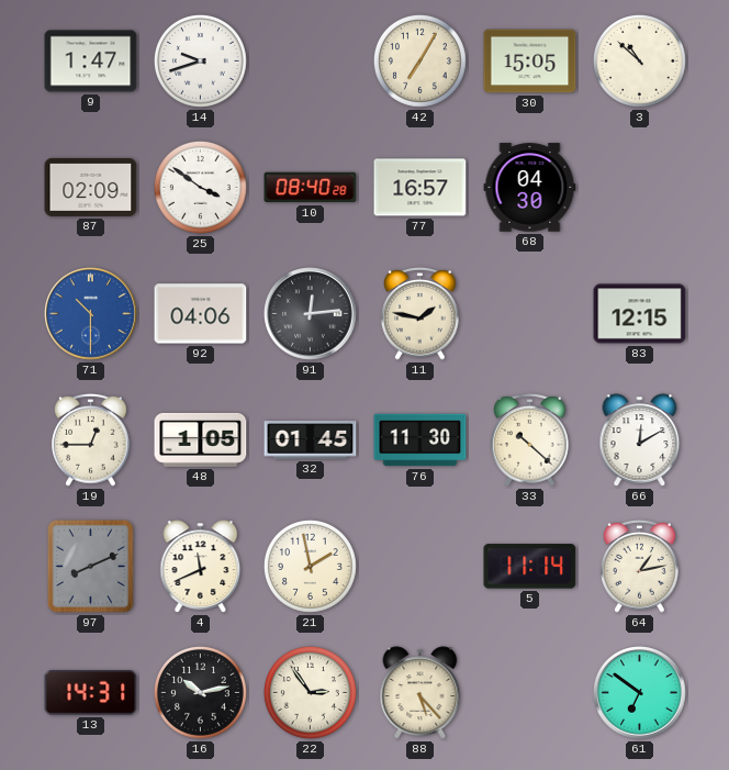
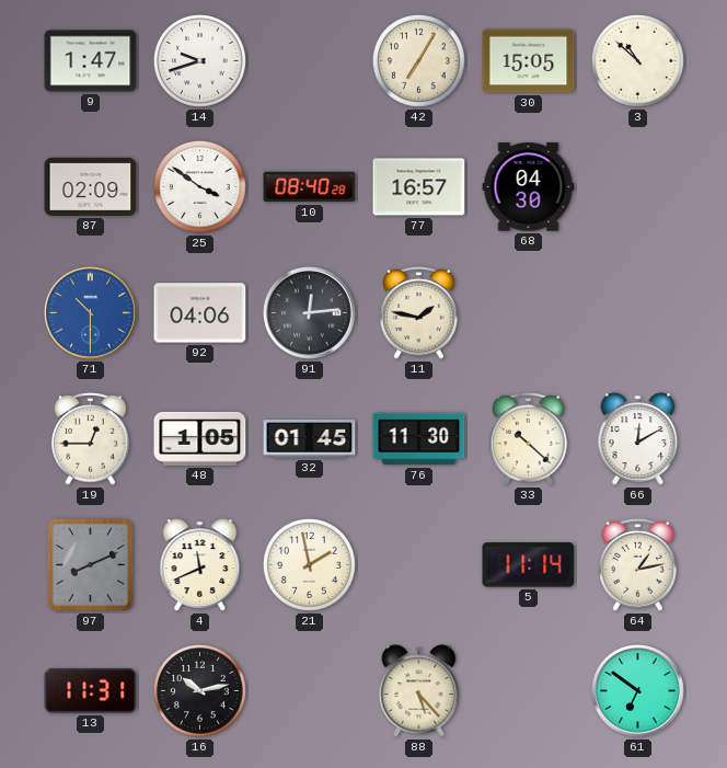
83: 12:15 -> none
13: 14:31 -> 11:31
22: 2:54 -> none
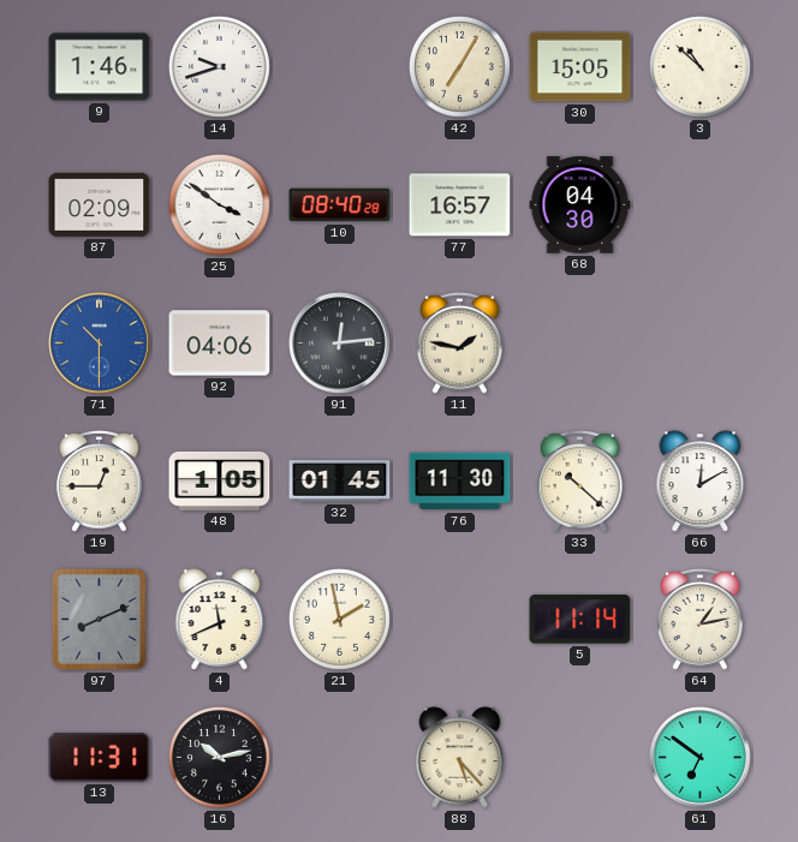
9: 1:47 -> 1:46
